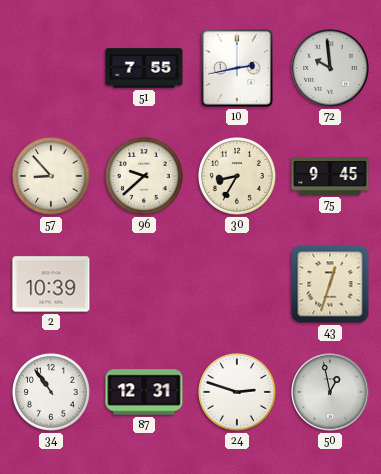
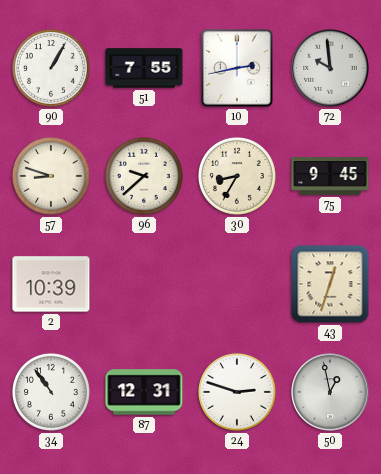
90: none -> 1:05
57: 8:53 -> 8:48
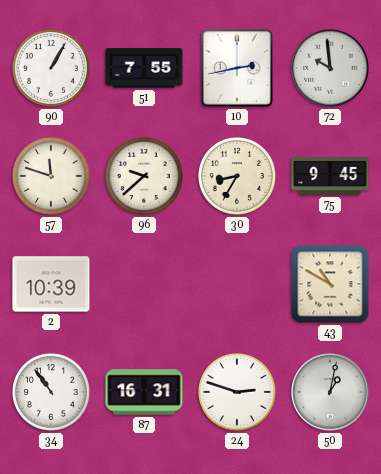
57: 8:48 -> 11:48
43: 12:33 -> 10:50
87: 12:31 -> 16:31
50: 12:58 -> 1:02
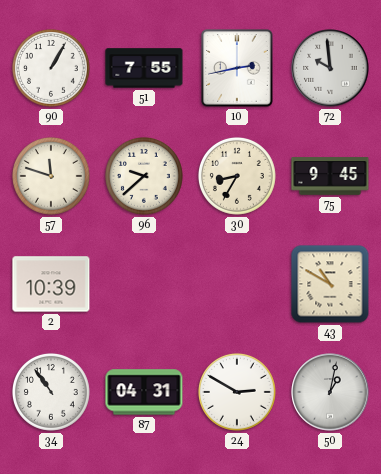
87: 16:31 -> 04:31
24: 2:48 -> 2:50
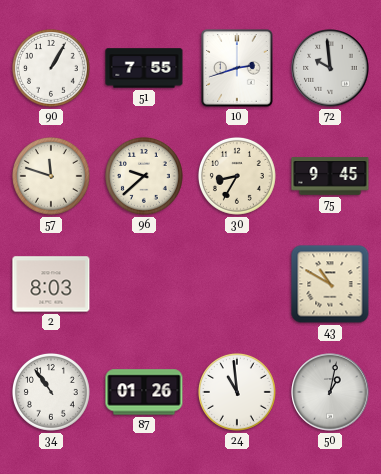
10: 2:43 -> 2:42
2: 10:39 -> 8:03
87: 04:31 -> 01:26
24: 2:50 -> 10:59
